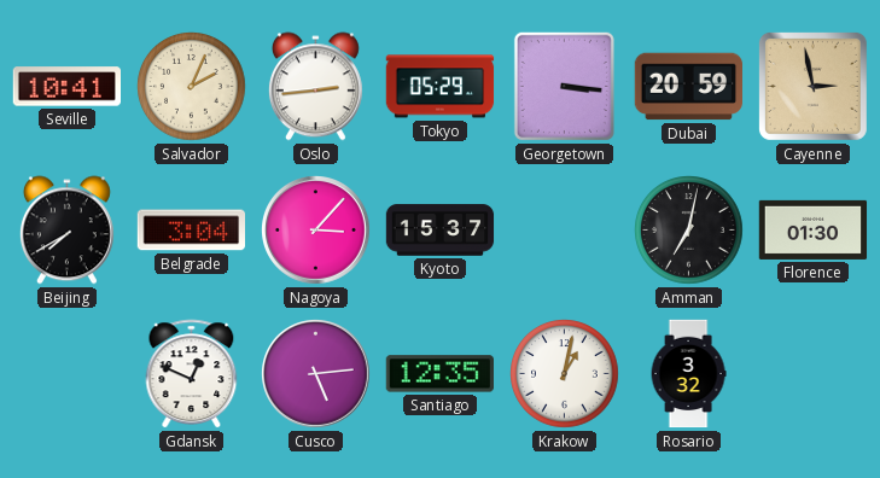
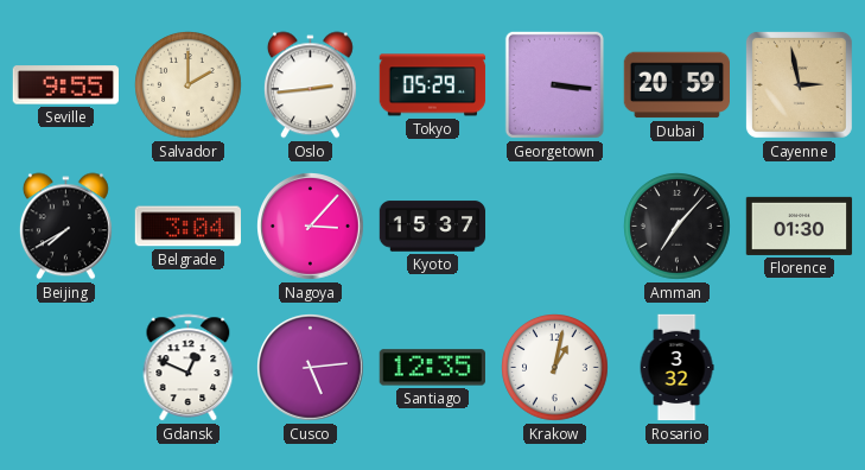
Seville: 10:41 -> 9:55
Salvador: 2:04 -> 2:00
Amman: 7:02 -> 7:07
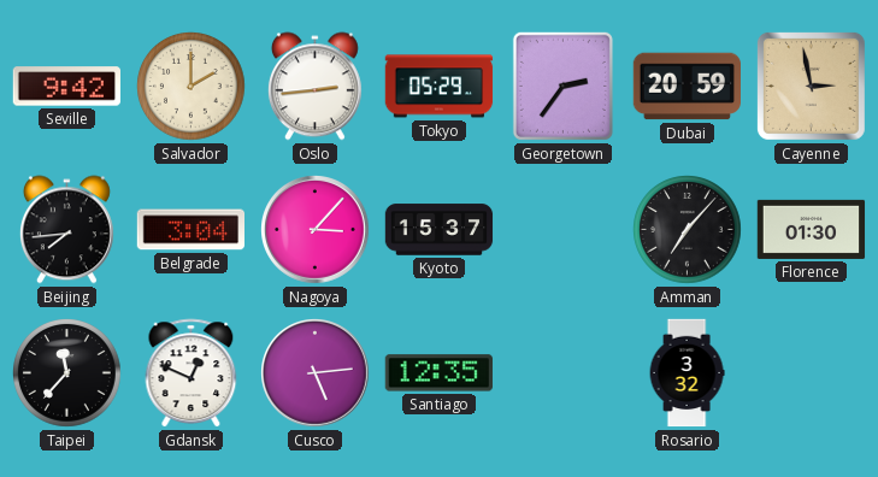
Seville: 9:55 -> 9:42
Georgetown: 3:16 -> 2:36
Beijing: 7:40 -> 7:44
Taipei: none -> 11:37
Krakow: 1:02 -> none
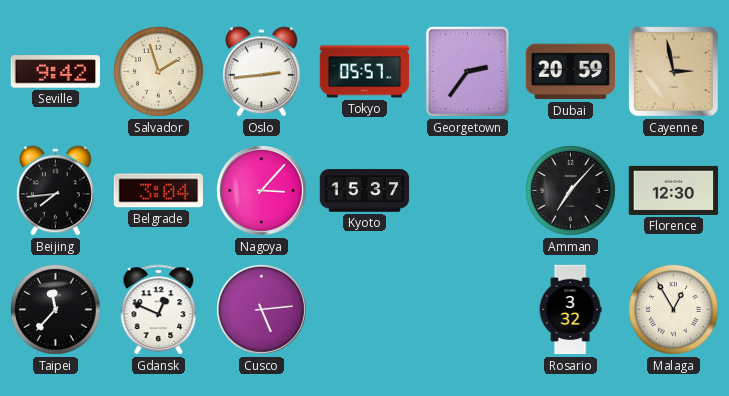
Salvador: 2:00 -> 1:57
Tokyo: 05:29 -> 05:57
Florence: 01:30 -> 12:30
Santiago: 12:35 -> none
Malaga: none -> 12:55
